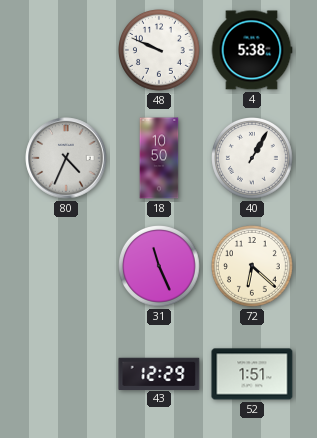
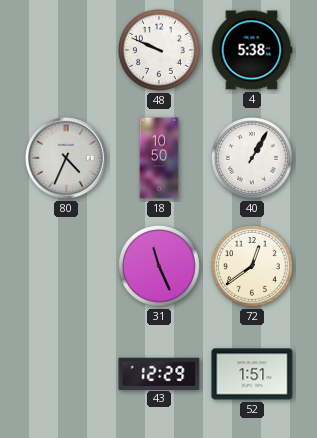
72: 6:22 -> 12:39
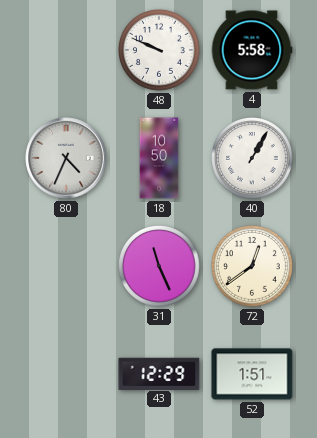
4: 5:38 -> 5:58
